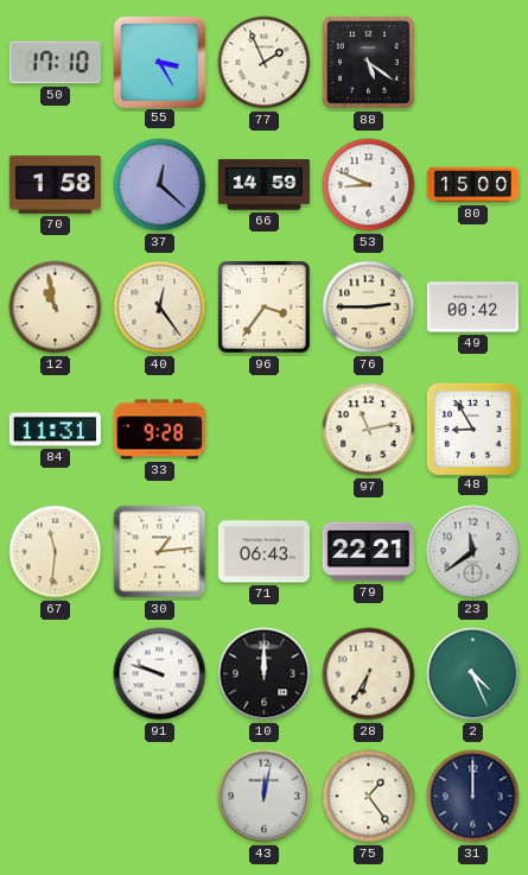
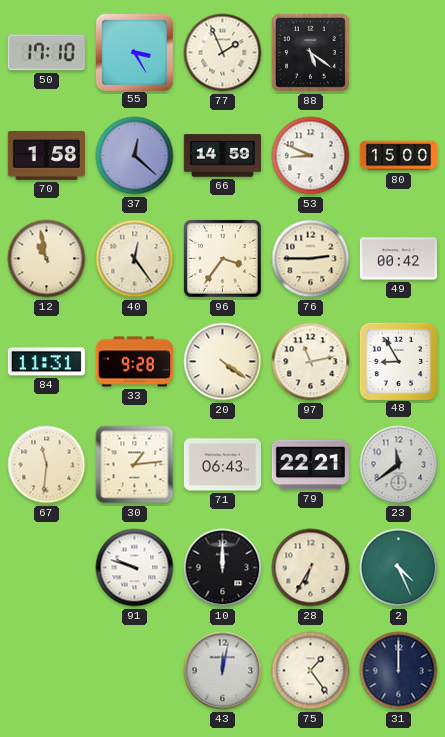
20: none -> 4:21
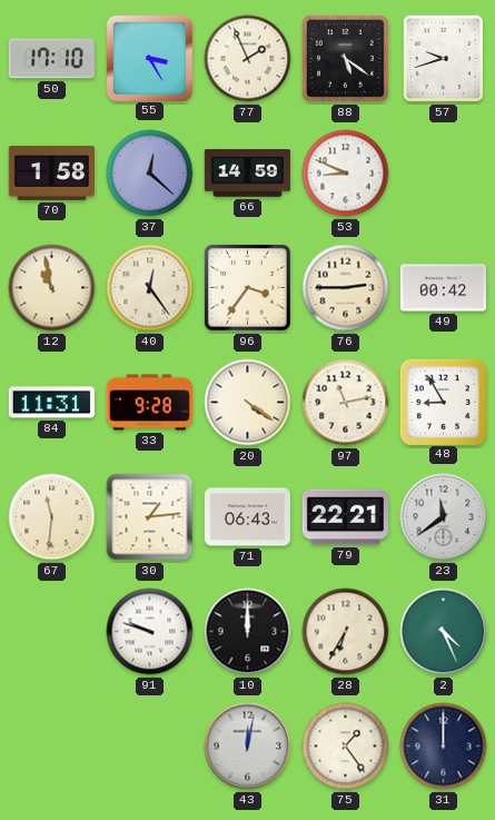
57: none -> 9:42
80: 15:00 -> none
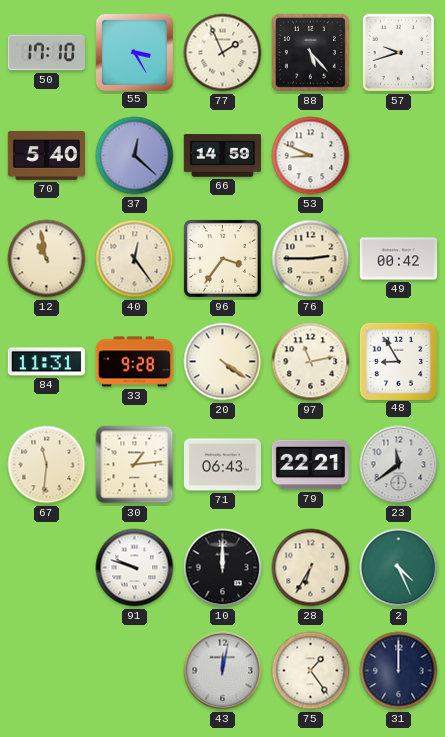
88: 5:21 -> 5:23
70: 1:58 -> 5:40
